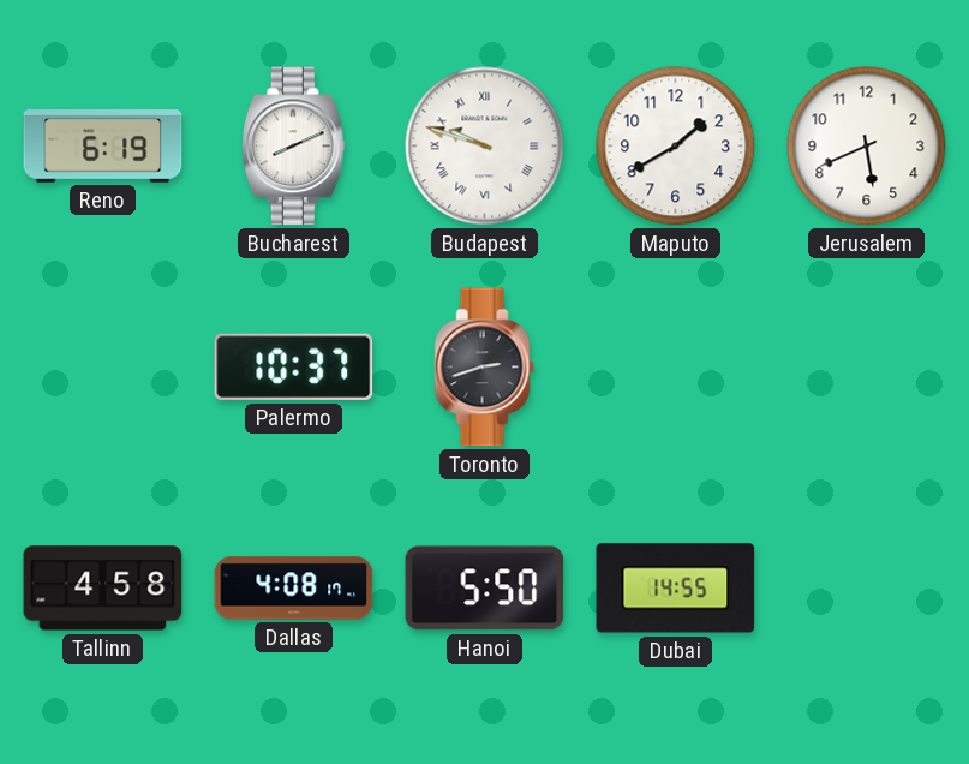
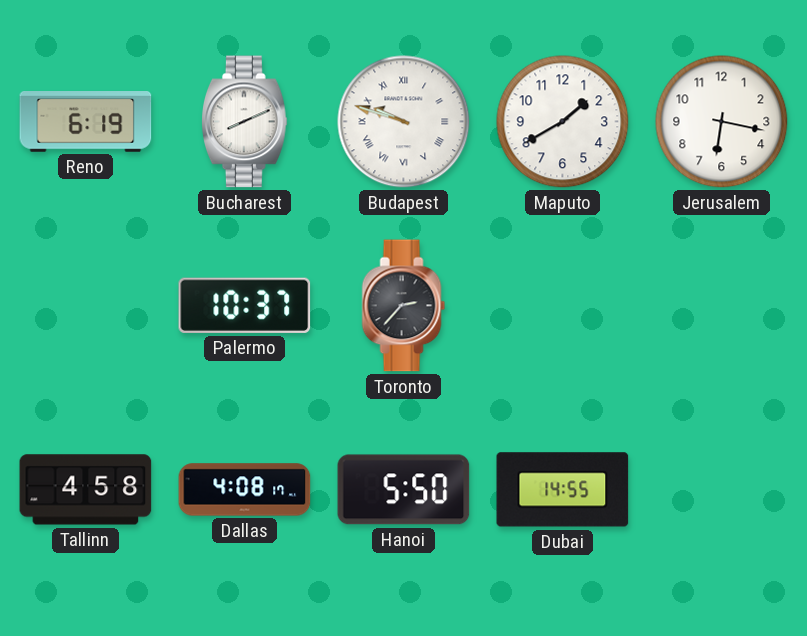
Jerusalem: 5:41 -> 6:17
Toronto: 2:42 -> 2:37
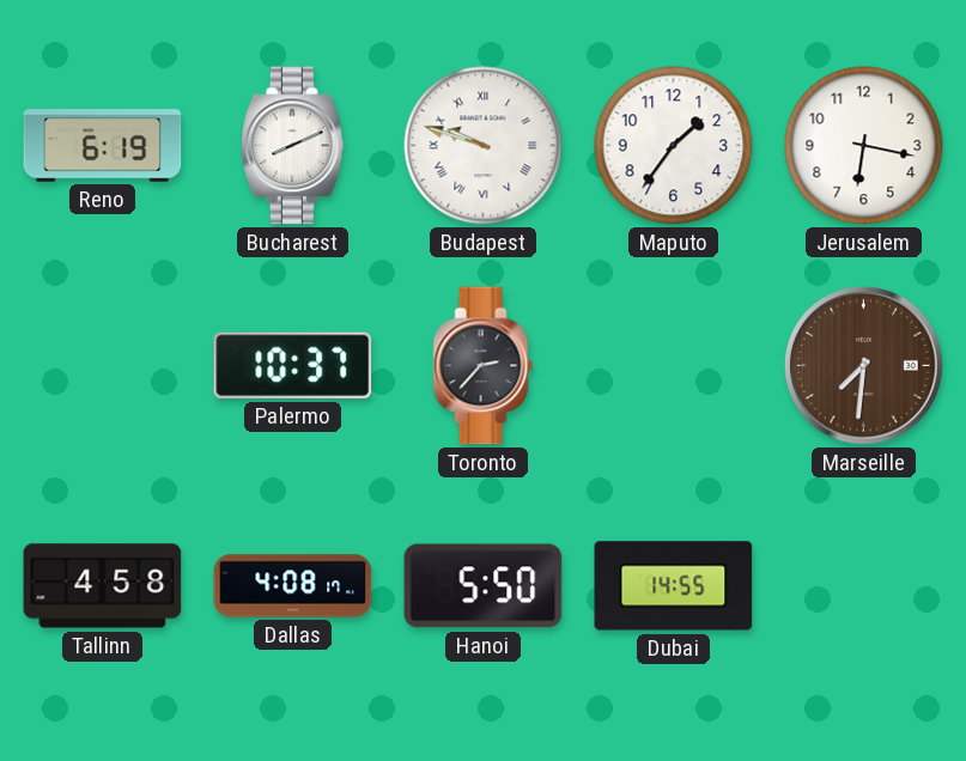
Maputo: 1:40 -> 1:36
Marseille: none -> 7:31
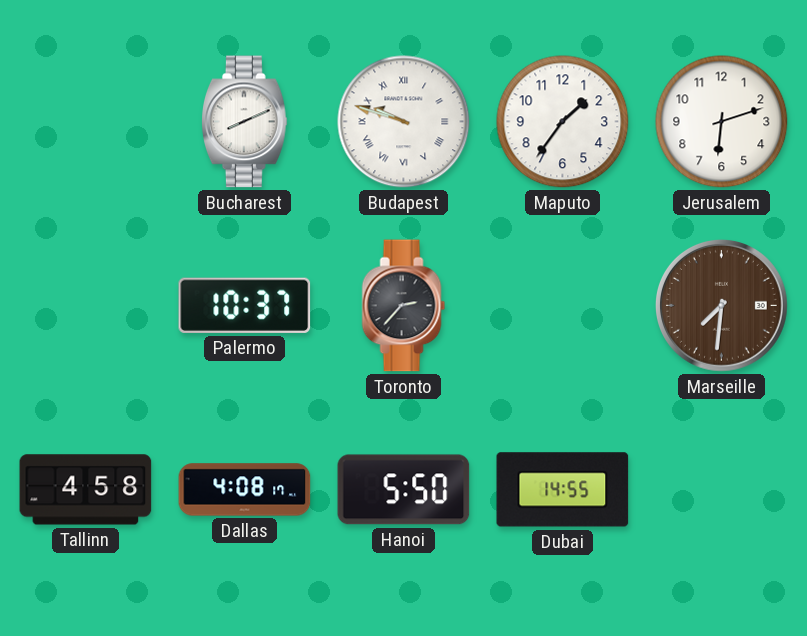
Reno: 6:19 -> none
Jerusalem: 6:17 -> 6:12
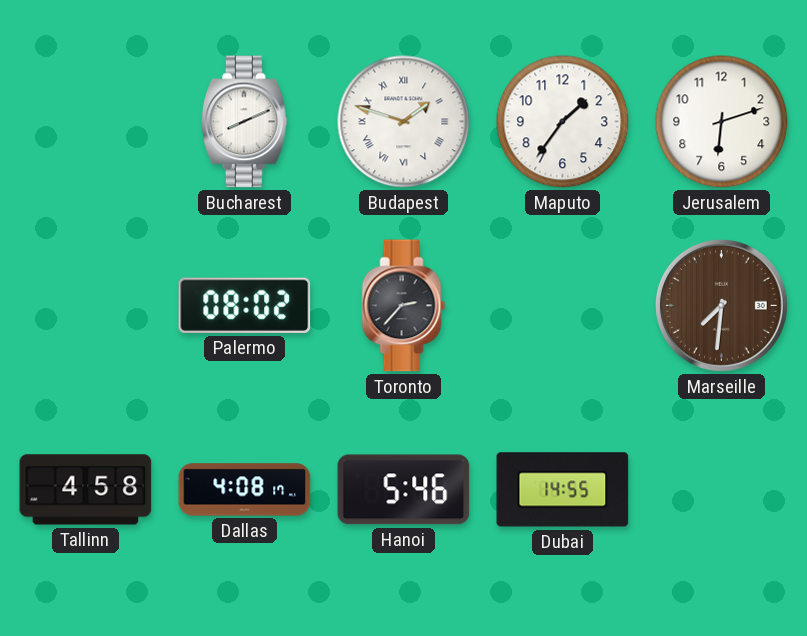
Budapest: 9:48 -> 1:48
Palermo: 10:37 -> 08:02
Hanoi: 5:50 -> 5:46
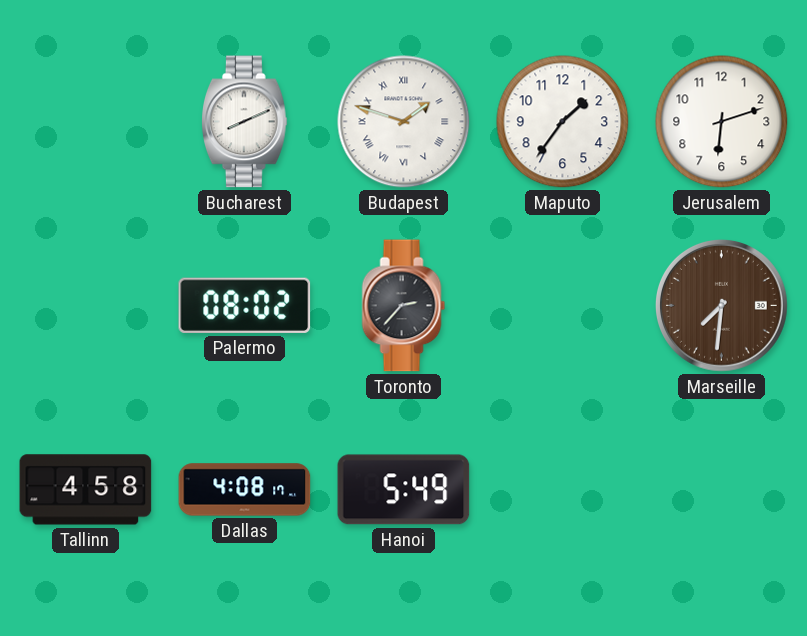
Hanoi: 5:46 -> 5:49
Dubai: 14:55 -> none
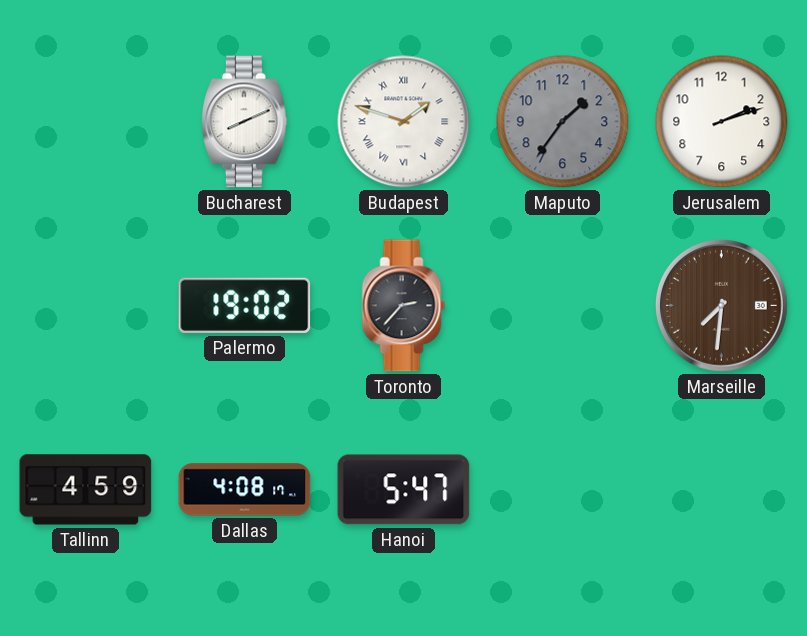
Maputo dial: white -> grey
Jerusalem: 6:12 -> 2:12
Palermo: 08:02 -> 19:02
Tallinn: 4:58 -> 4:59
Hanoi: 5:49 -> 5:47
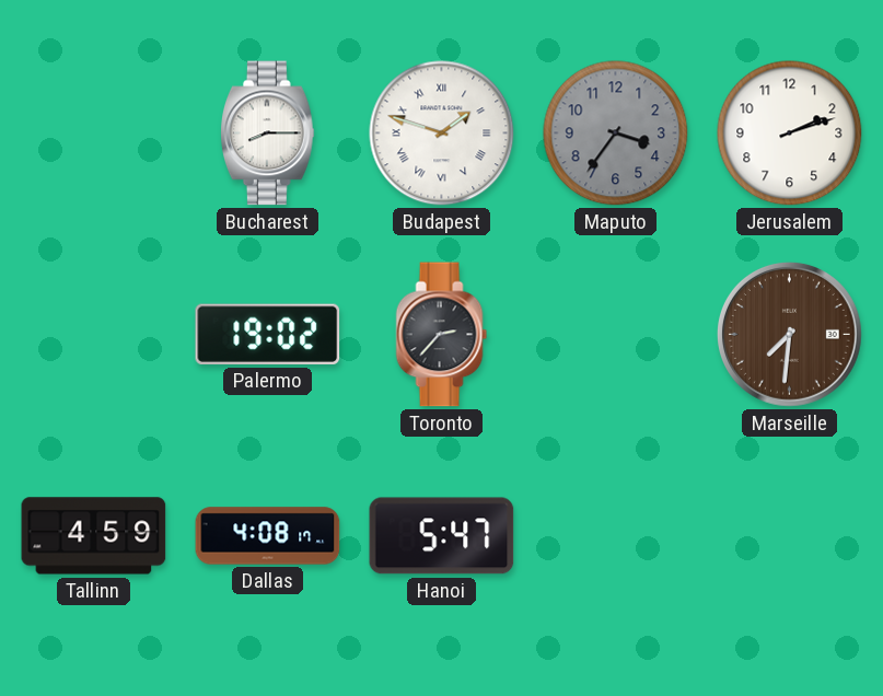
Bucharest: 8:11 -> 8:15
Maputo: 1:36 -> 3:36
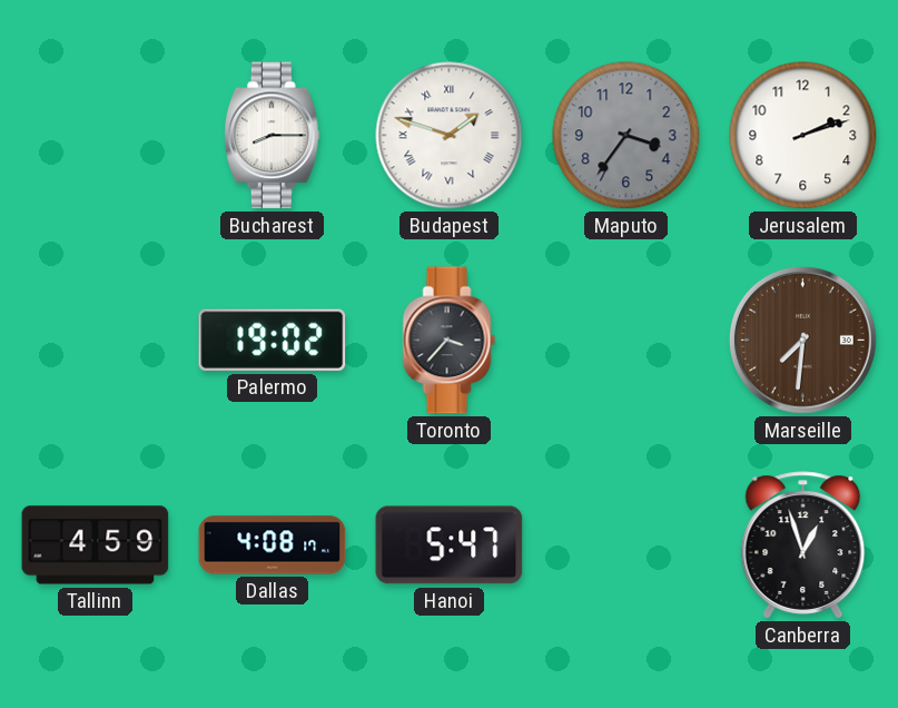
Toronto: 2:37 -> 3:37
Canberra: none -> 12:57
